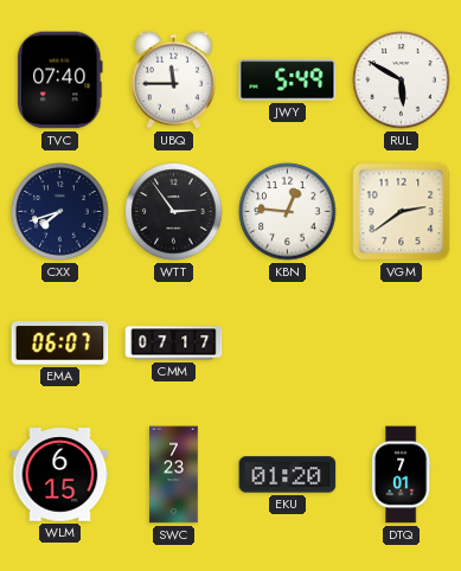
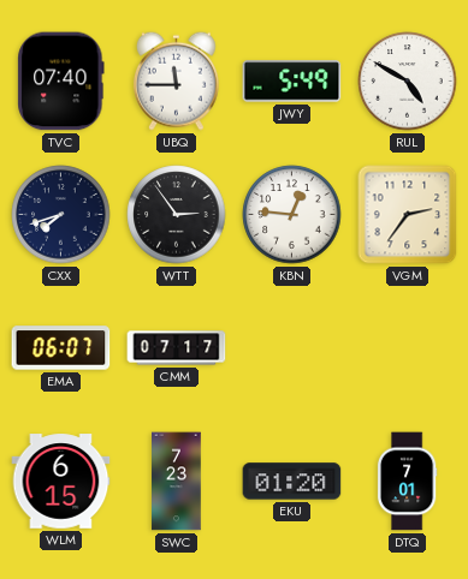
RUL: 5:50 -> 4:50
VGM: 2:39 -> 2:36
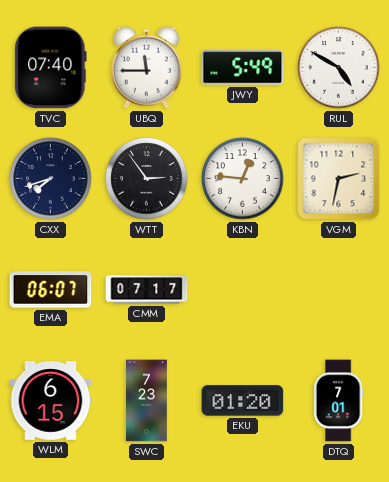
VGM: 2:36 -> 2:32
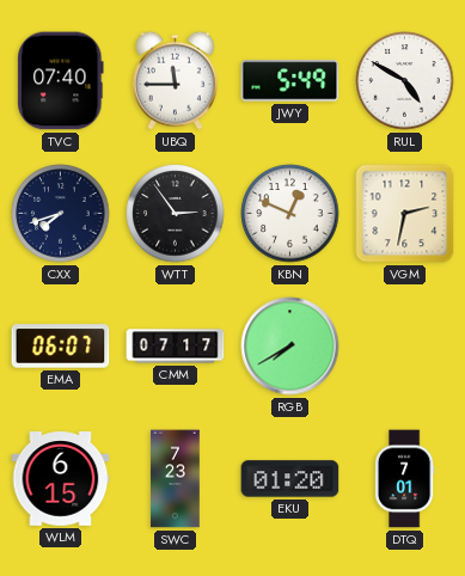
KBN: 12:46 -> 12:49
RGB: none -> 7:40
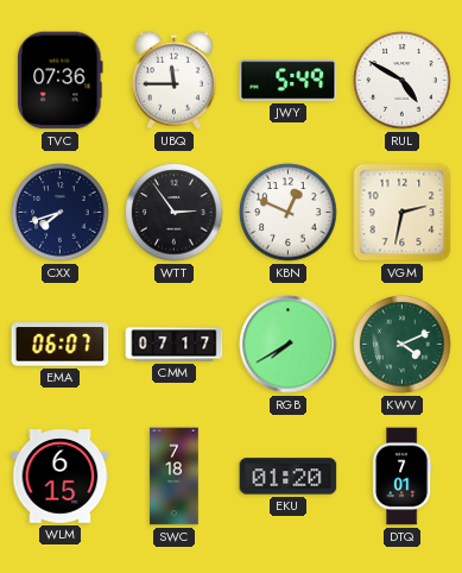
TVC: 07:40 -> 07:36
KWV: none -> 4:11
SWC: 7:23 -> 7:18
